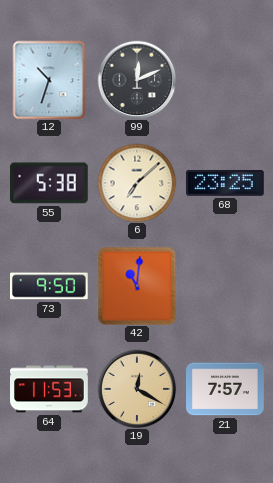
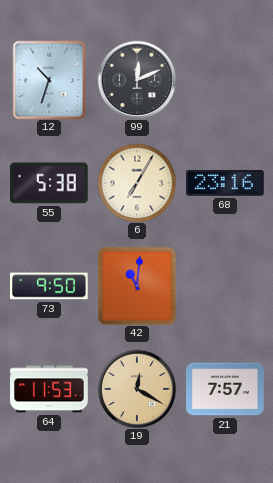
6: 7:08 -> 7:05
68: 23:25 -> 23:16
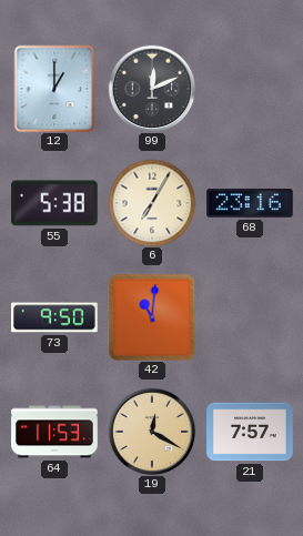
12: 10:33 -> 1:00
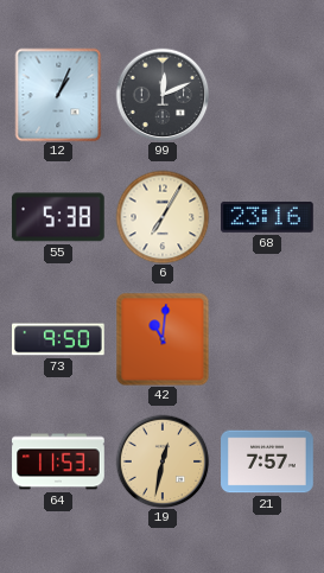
12: 1:00 -> 1:04
19: 12:20 -> 12:32
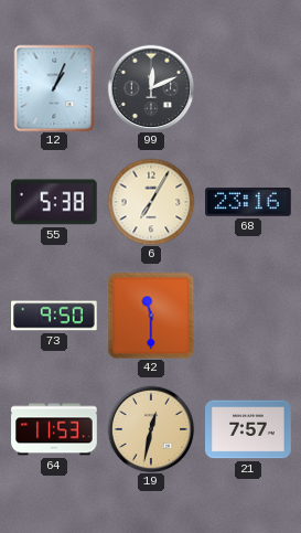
42: 11:01 -> 11:30
